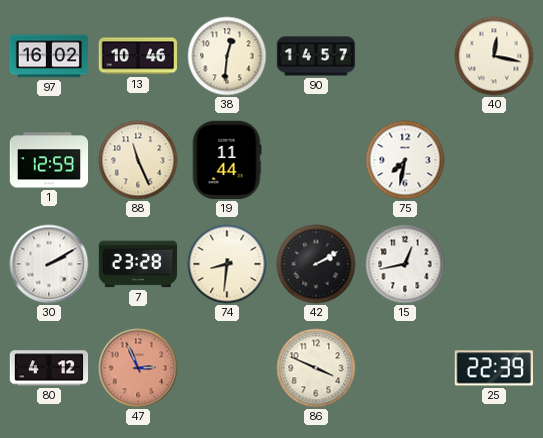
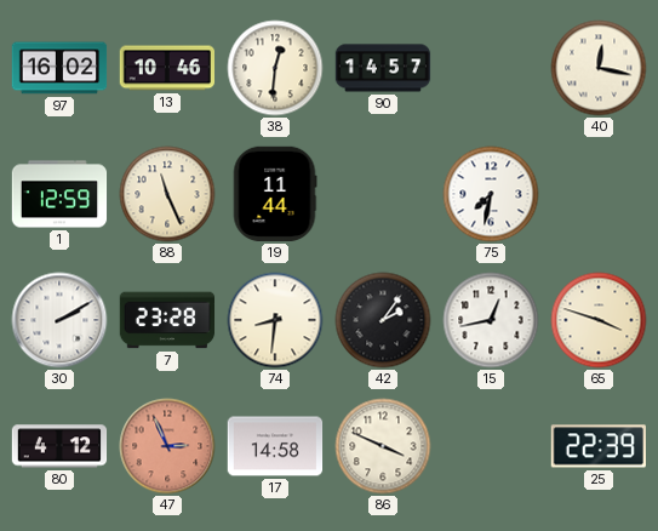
42: 2:10 -> 2:06
65: none -> 3:48
17: none -> 14:58
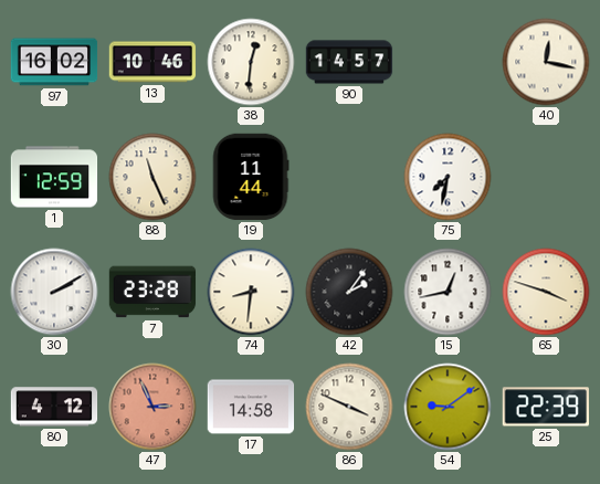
54: none -> 9:09
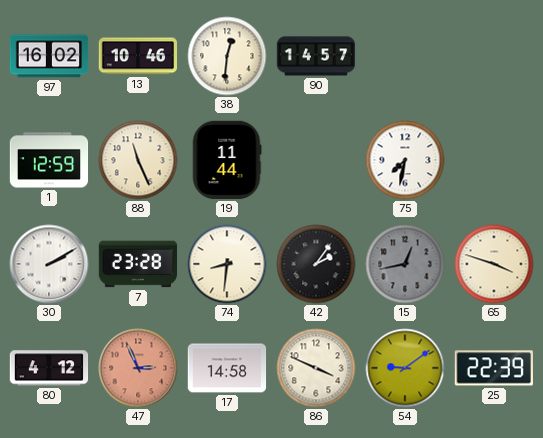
40: 12:17 -> none
15 dial: white -> grey
